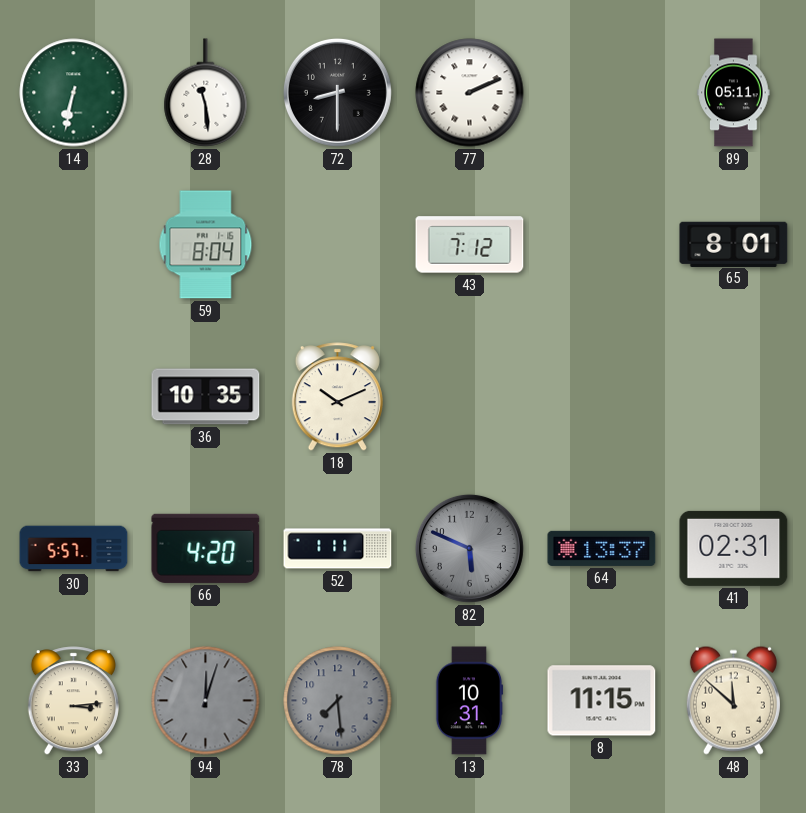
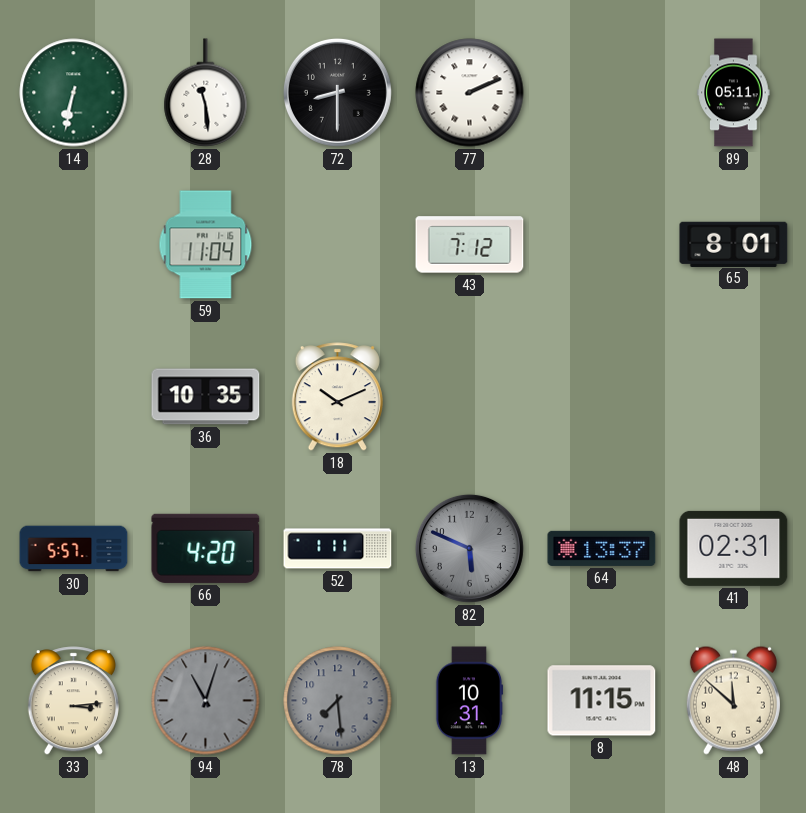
59: 8:04 -> 11:04
94: 12:03 -> 11:03
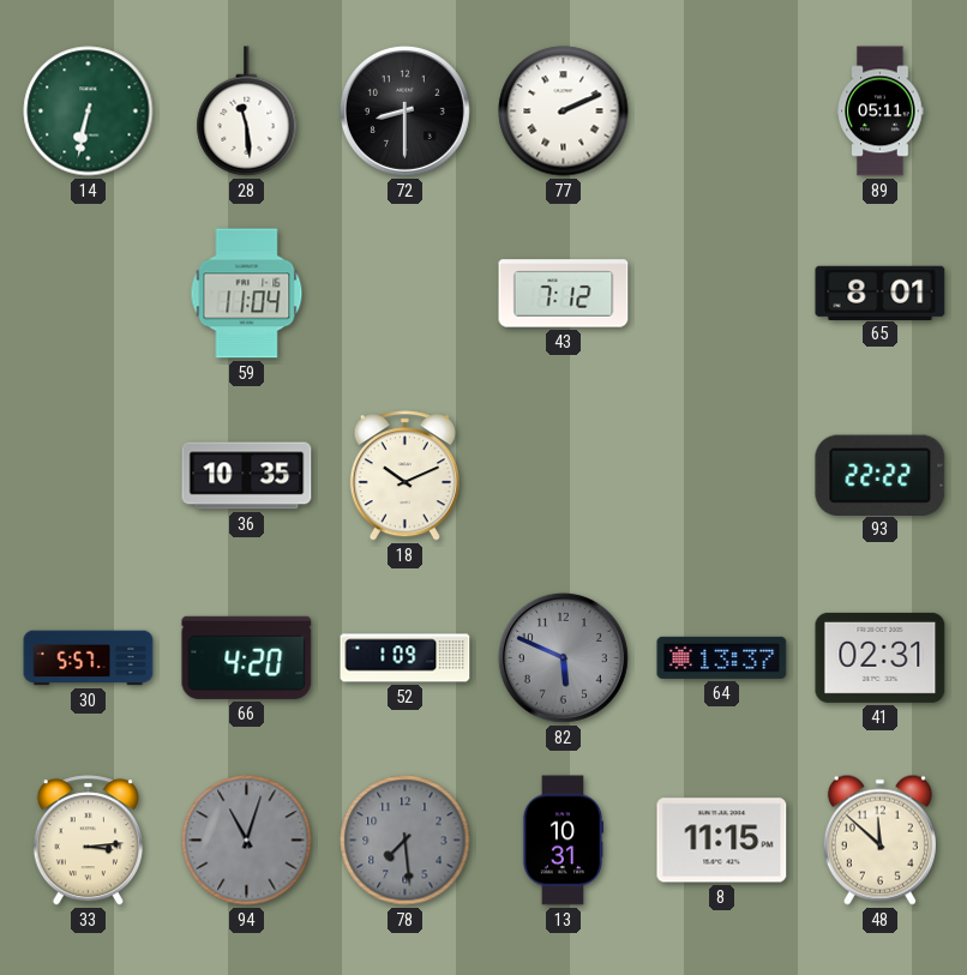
93: none -> 22:22
52: 1:11 -> 1:09
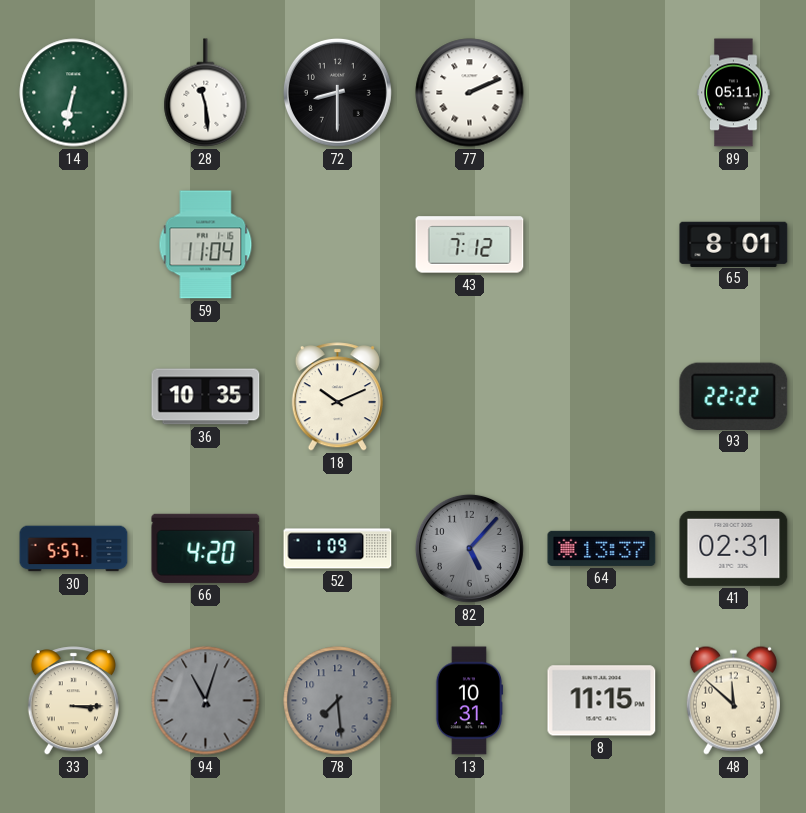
82: 5:49 -> 5:07
33: 3:14 -> 3:15
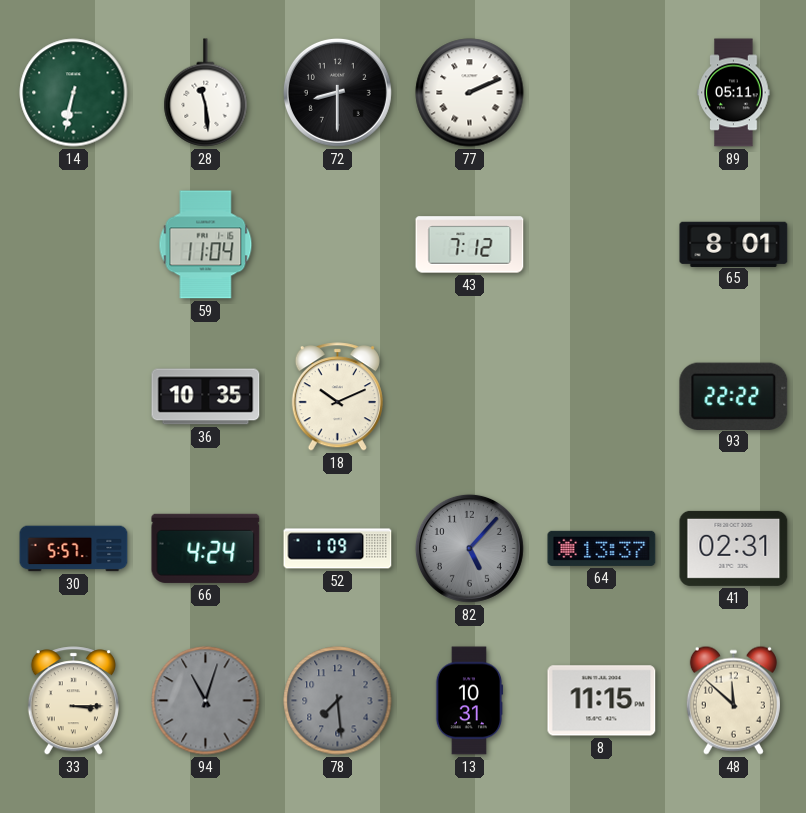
66: 4:20 -> 4:24
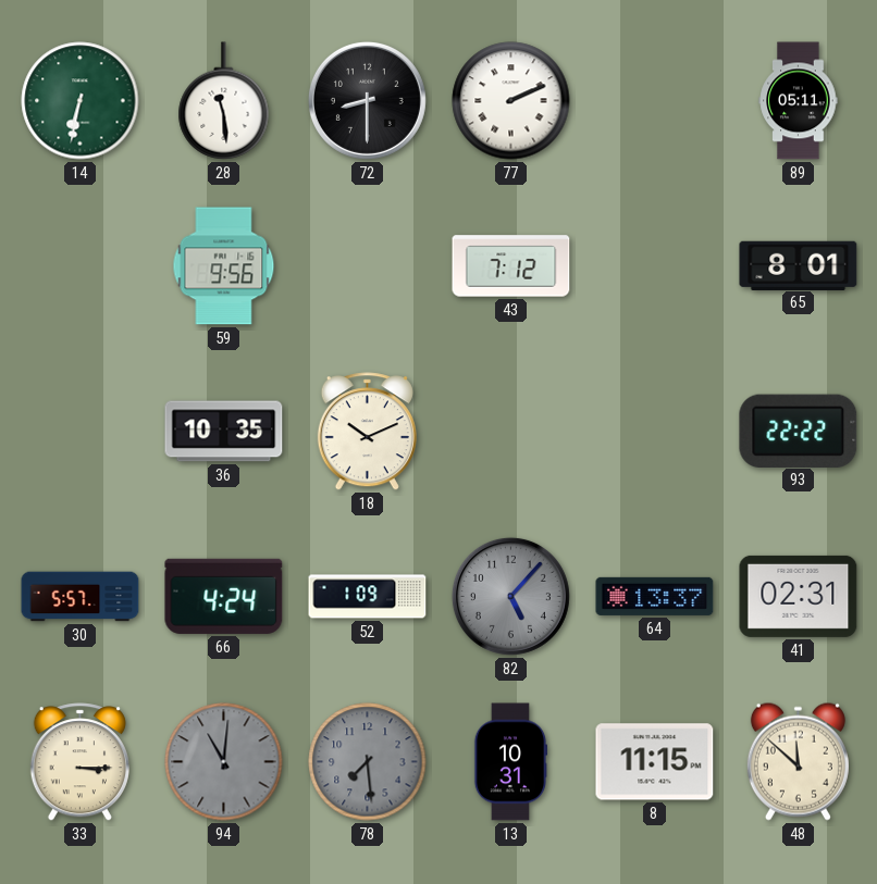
59: 11:04 -> 9:56
94: 11:03 -> 11:01
